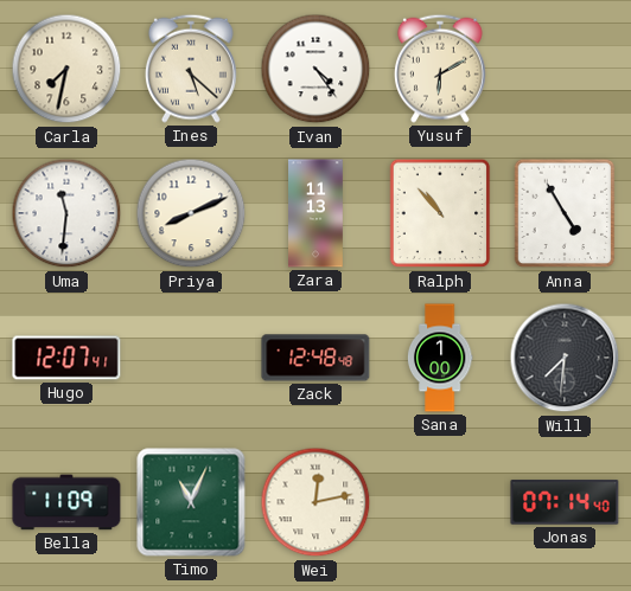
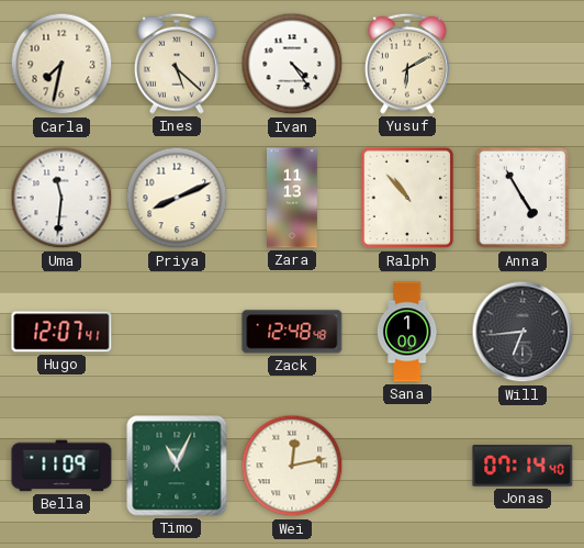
Will: 7:31 -> 6:44
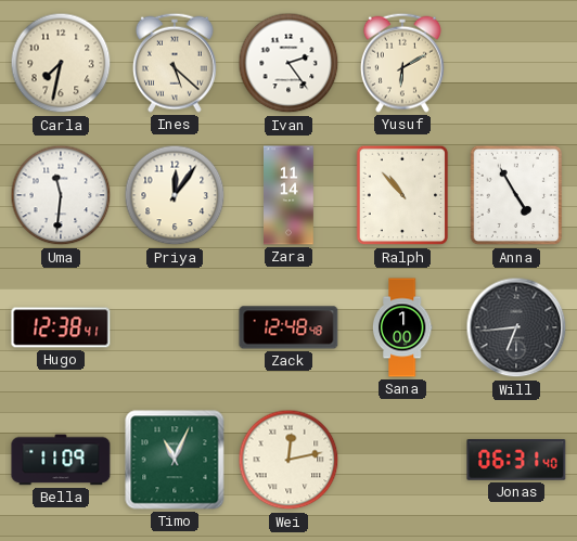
Ivan: 4:24 -> 2:24
Priya: 8:11 -> 12:06
Zara: 11:13 -> 11:14
Hugo: 12:07 -> 12:38
Jonas: 07:14 -> 06:31
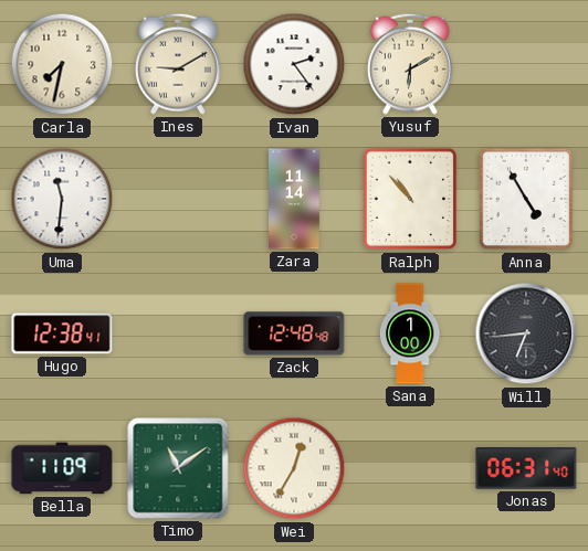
Ines: 5:22 -> 9:10
Priya: 12:06 -> none
Timo: 11:04 -> 11:09
Wei: 12:13 -> 12:35
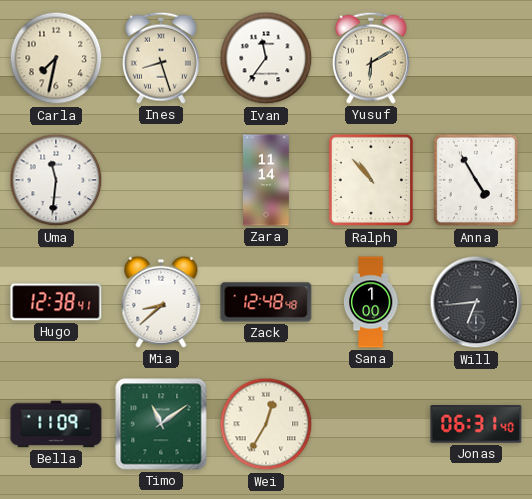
Ines: 9:10 -> 8:27
Ivan: 2:24 -> 11:36
Mia: none -> 8:38
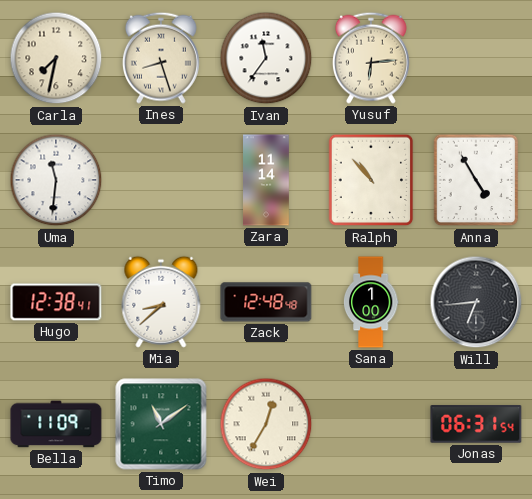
Yusuf: 6:10 -> 6:14
Jonas: 06:31:40 -> 06:31:54
